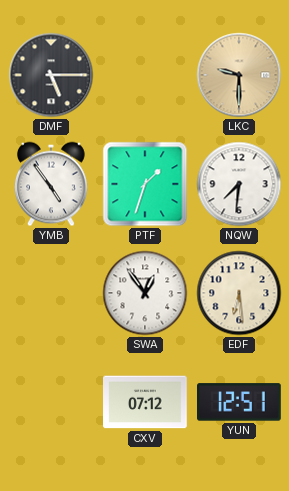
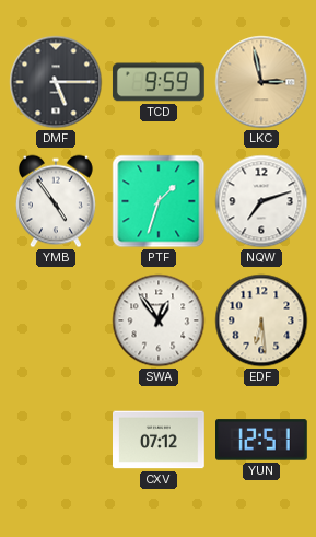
TCD: none -> 9:59
LKC: 9:30 -> 2:58
NQW: 7:31 -> 7:12
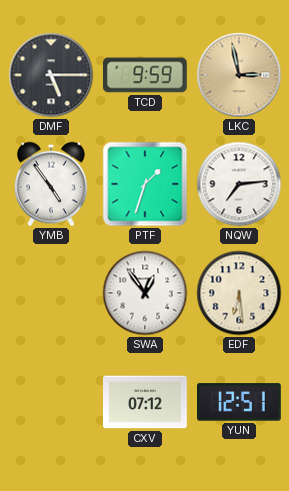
NQW: 7:12 -> 7:14
